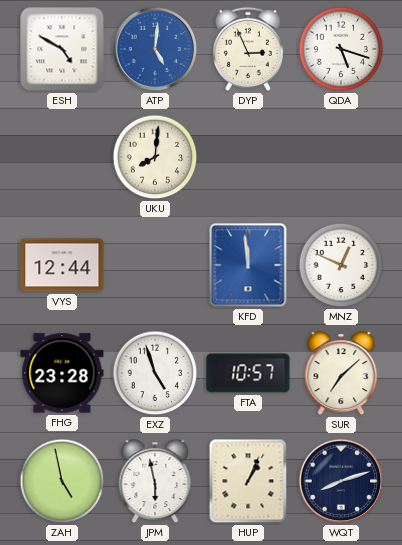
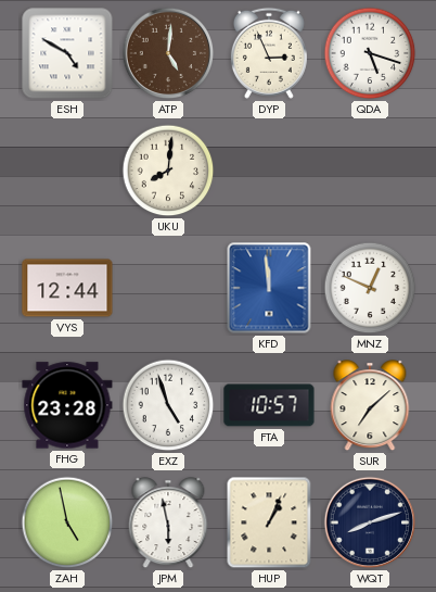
ATP dial: blue -> brown
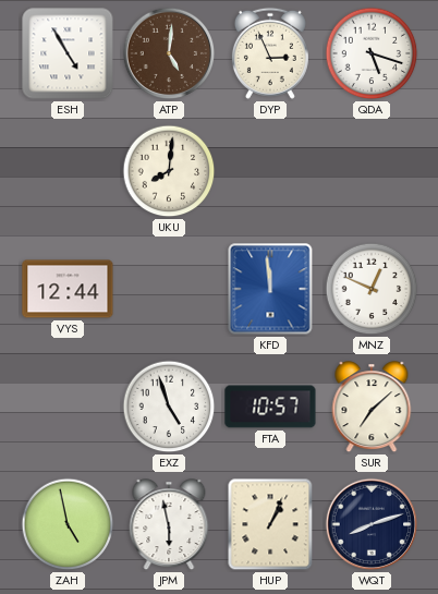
ESH: 4:50 -> 4:55
FHG: 23:28 -> none
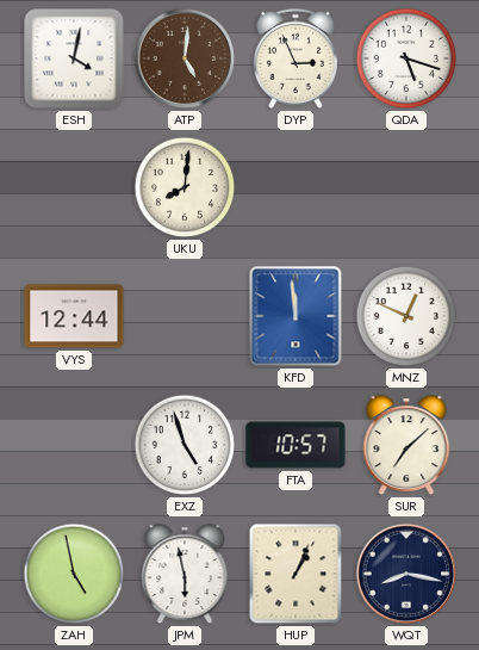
ESH: 4:55 -> 4:02
WQT: 8:12 -> 8:17
